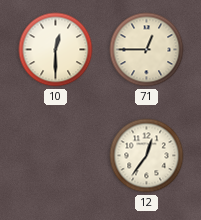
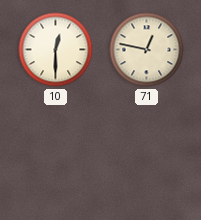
71: 12:45 -> 12:47
12: 12:36 -> none
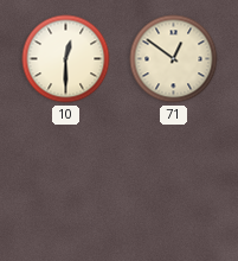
71: 12:47 -> 12:51
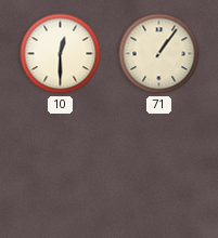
71: 12:51 -> 1:06
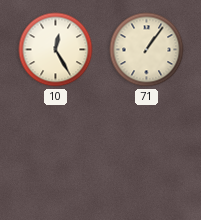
10: 12:30 -> 12:25
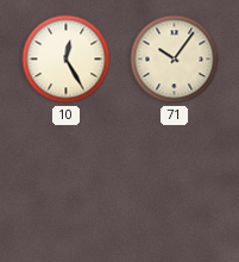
71: 1:06 -> 10:06
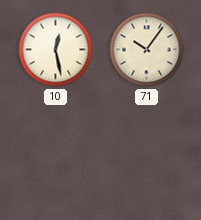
10: 12:25 -> 12:28
